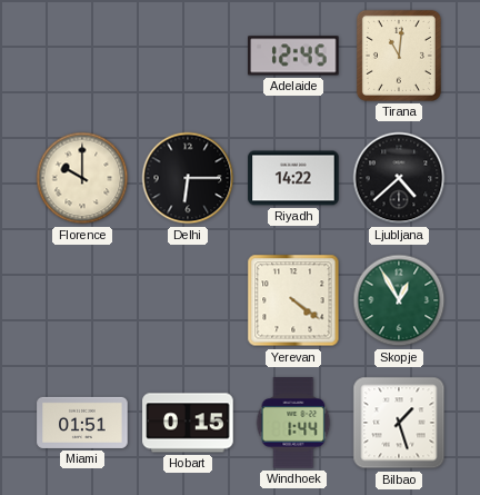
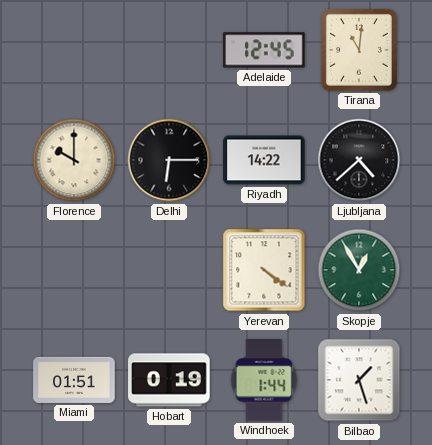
Hobart: 0:15 -> 0:19
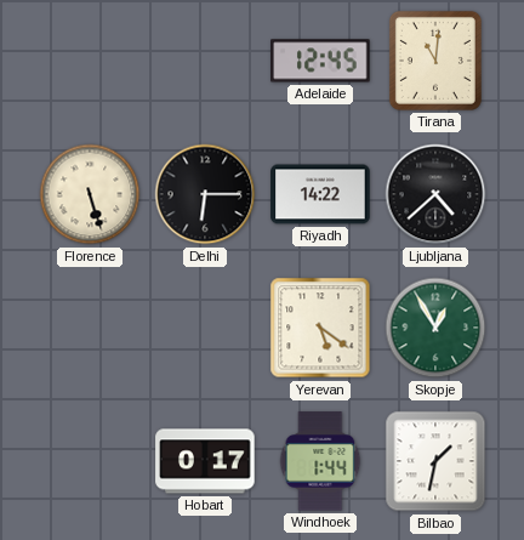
Florence: 10:00 -> 5:27
Yerevan: 4:21 -> 5:21
Miami: 01:51 -> none
Hobart: 0:19 -> 0:17
Bilbao: 1:27 -> 1:32
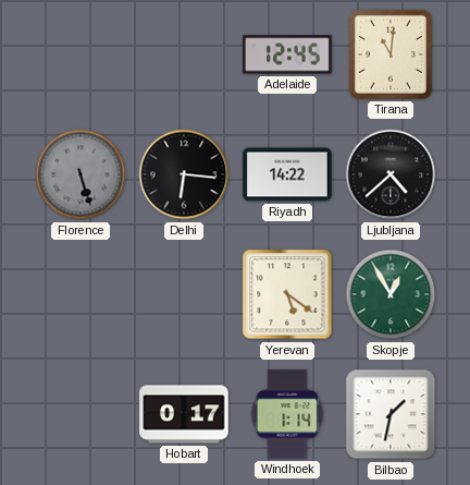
Florence dial: cream -> grey
Delhi: 6:15 -> 6:16
Windhoek: 1:44 -> 1:14
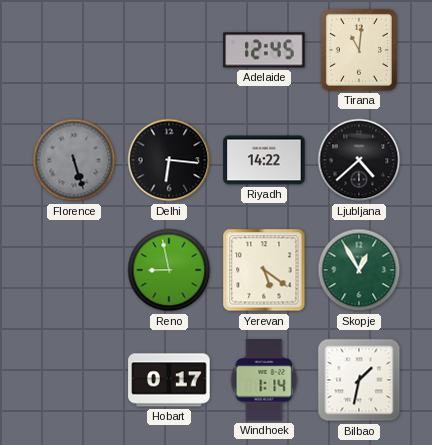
Reno: none -> 8:58
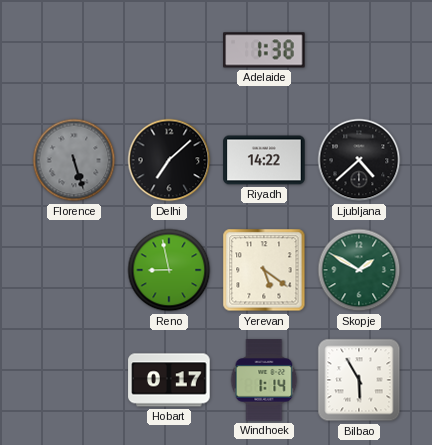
Adelaide: 12:45 -> 1:38
Tirana: 11:01 -> none
Delhi: 6:16 -> 7:08
Skopje: 12:55 -> 1:50
Bilbao: 1:32 -> 5:55
